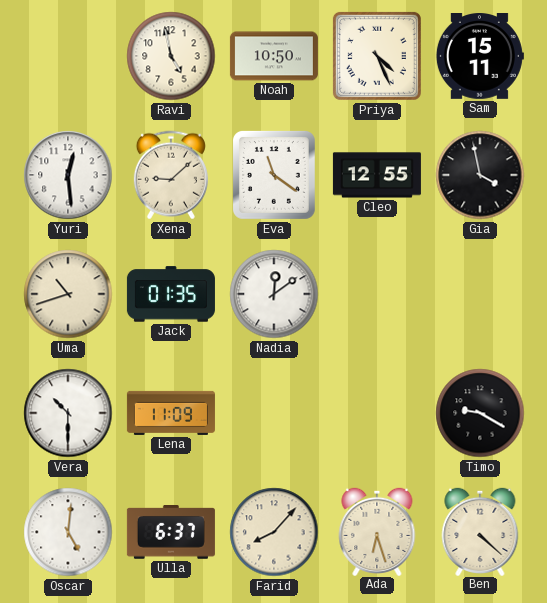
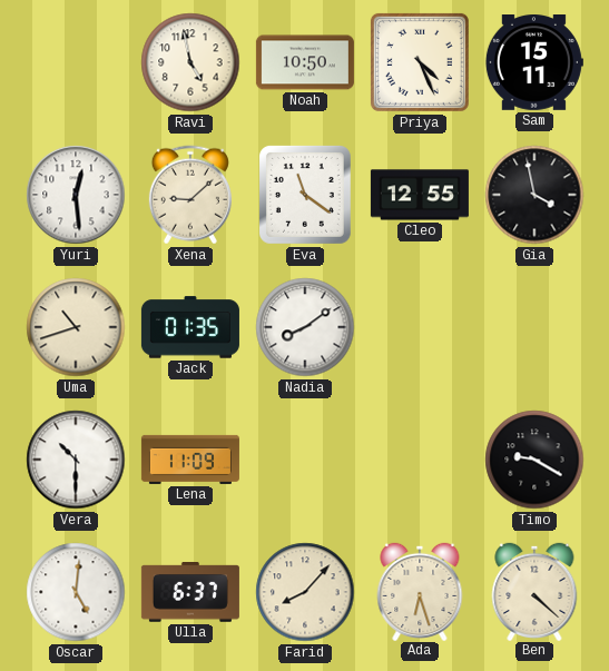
Nadia: 12:09 -> 8:09
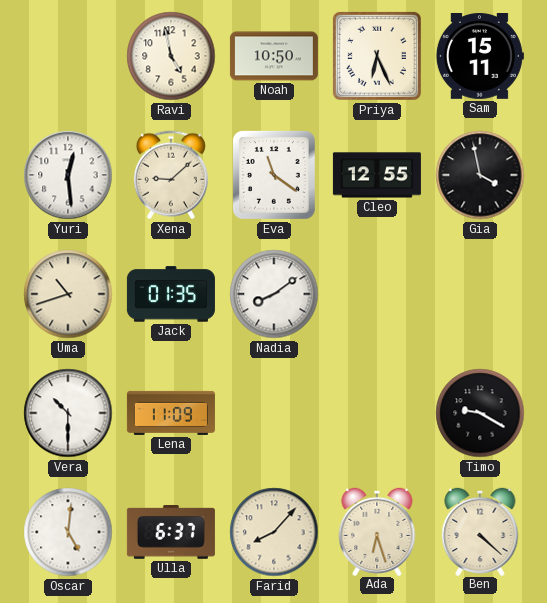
Priya: 4:26 -> 6:26
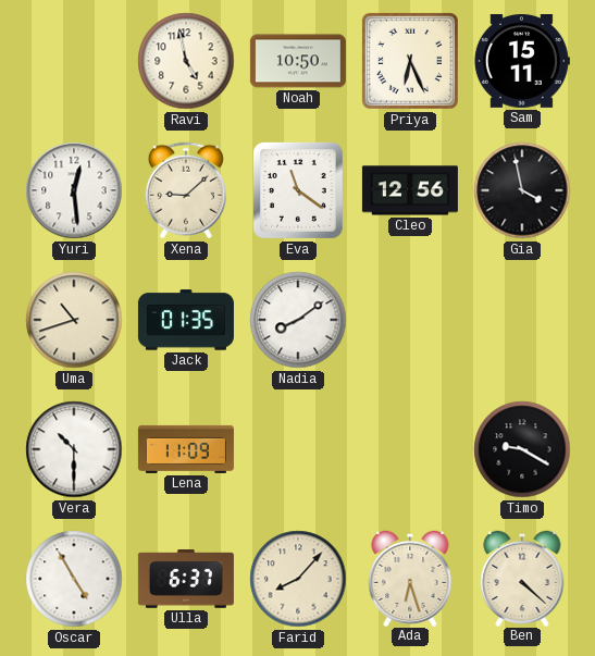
Cleo: 12:55 -> 12:56
Oscar: 5:01 -> 4:55
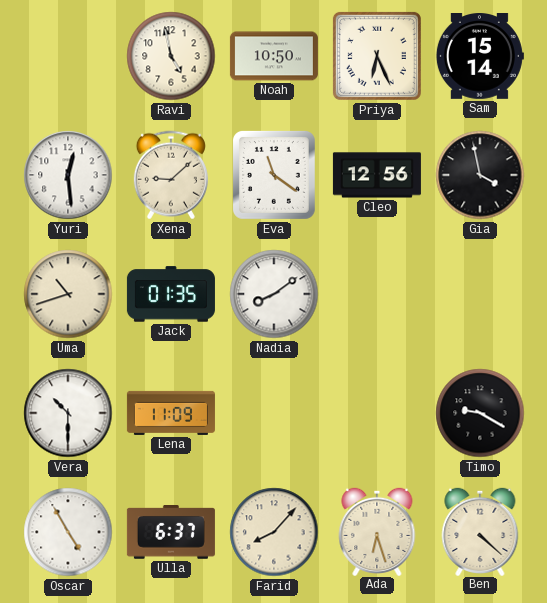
Sam: 15:11 -> 15:14
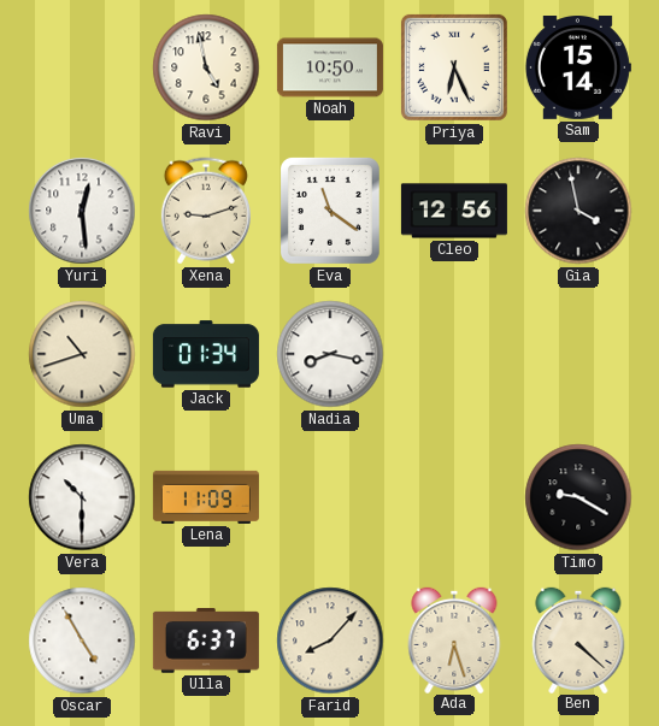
Xena: 9:08 -> 9:12
Jack: 01:35 -> 01:34
Nadia: 8:09 -> 8:17
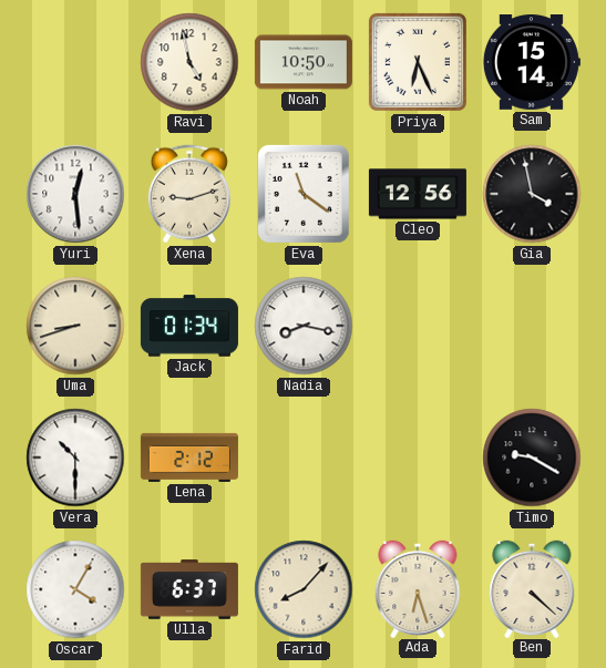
Uma: 10:42 -> 8:42
Lena: 11:09 -> 2:12
Oscar: 4:55 -> 4:05
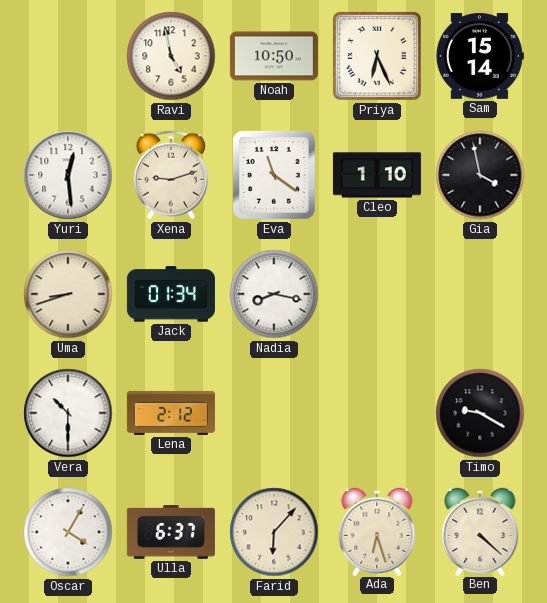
Cleo: 12:56 -> 1:10
Farid: 8:07 -> 6:07
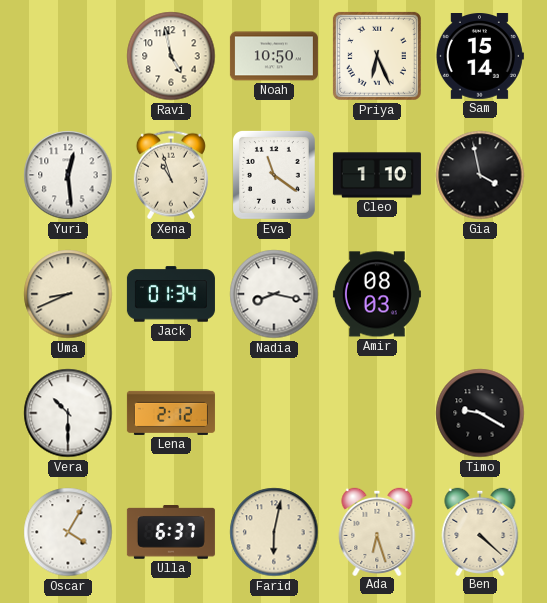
Xena: 9:12 -> 10:57
Uma: 8:42 -> 8:41
Amir: none -> 08:03
Farid: 6:07 -> 6:02
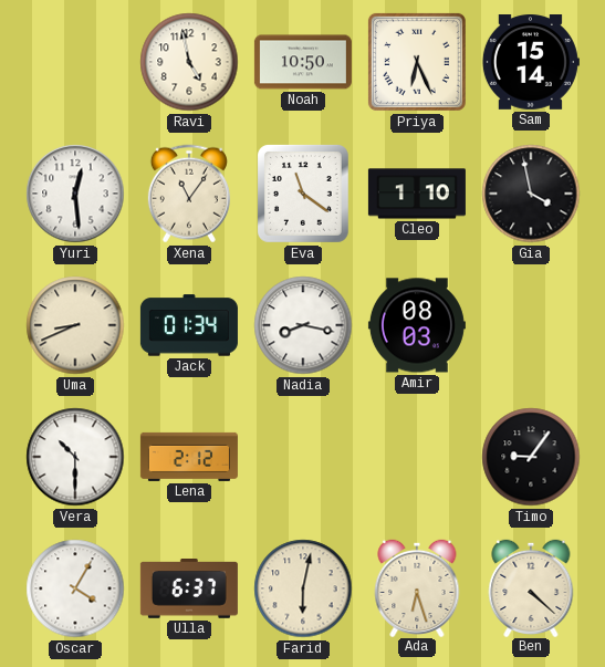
Xena: 10:57 -> 11:06
Timo: 9:20 -> 9:06
